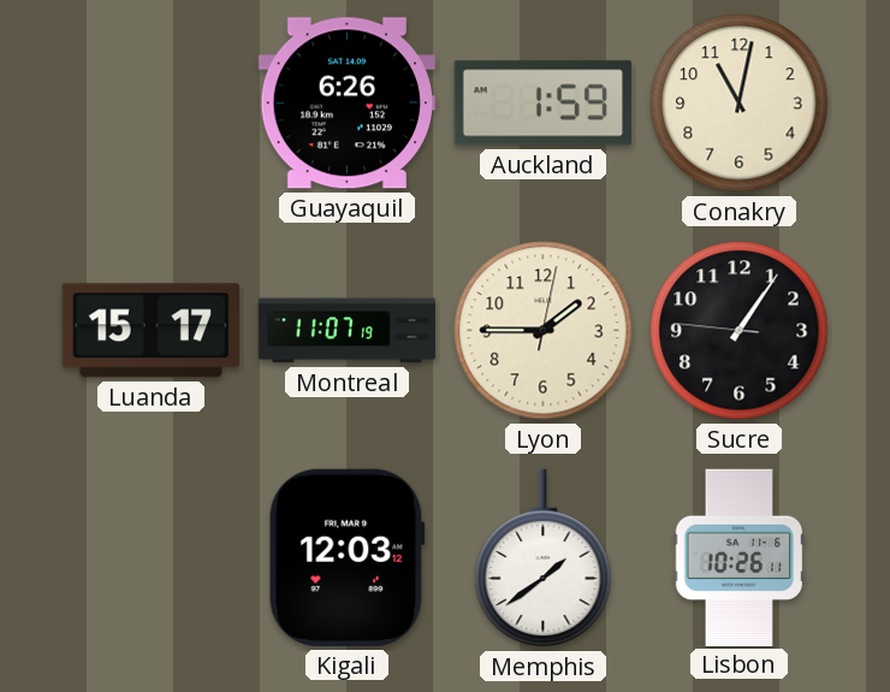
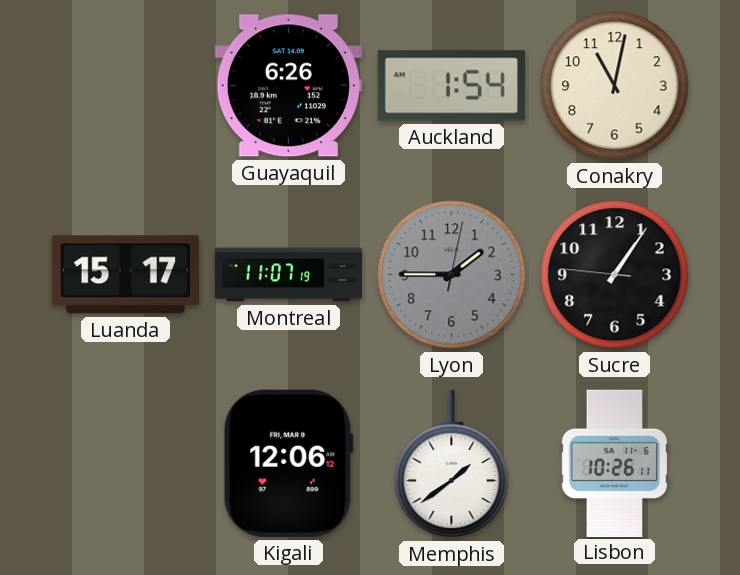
Auckland: 1:59 -> 1:54
Lyon dial: cream -> grey
Kigali: 12:03 -> 12:06
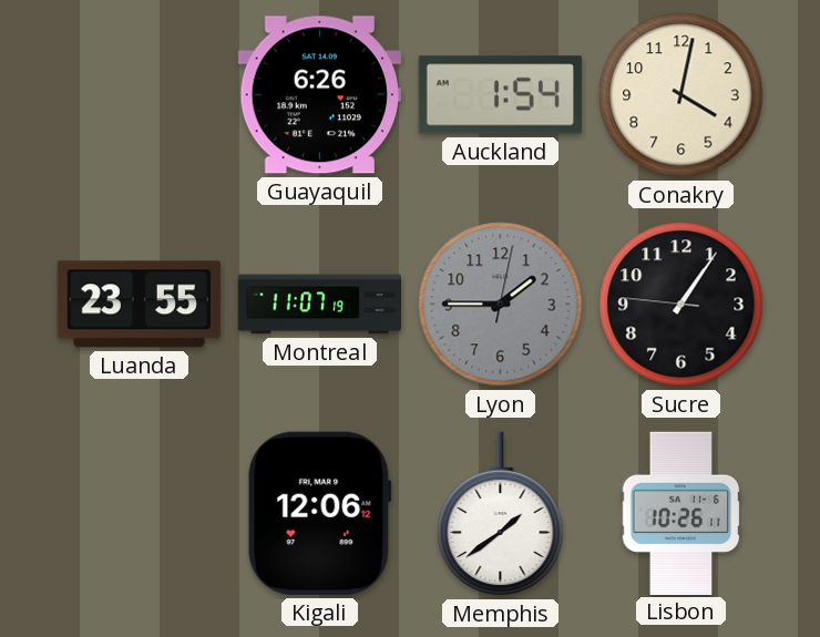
Conakry: 11:02 -> 4:02
Luanda: 15:17 -> 23:55
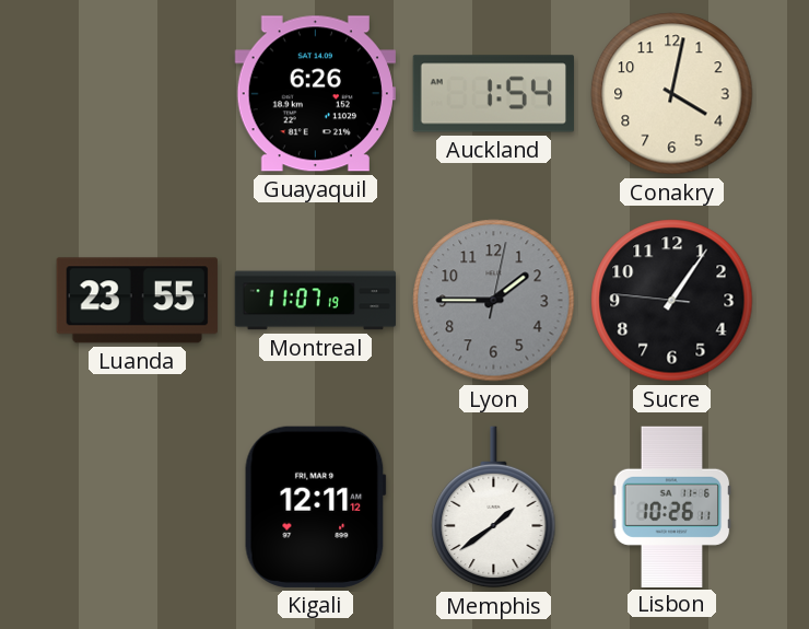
Kigali: 12:06 -> 12:11
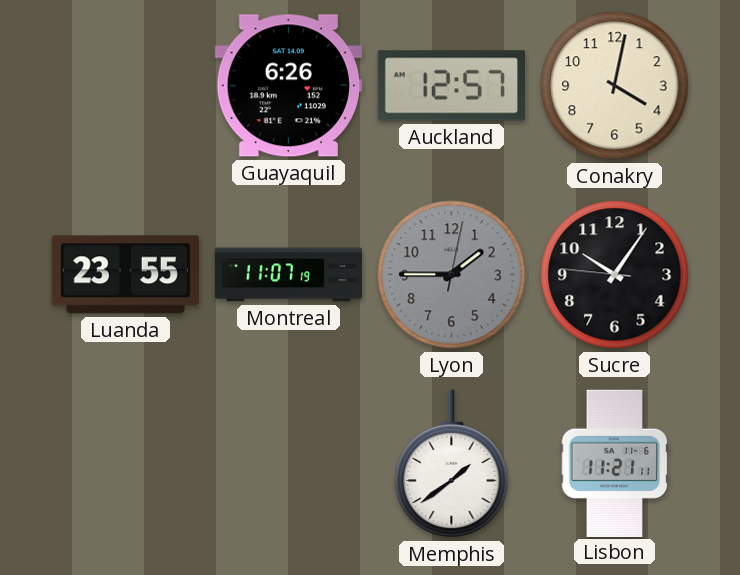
Auckland: 1:54 -> 12:57
Sucre: 1:05 -> 10:05
Kigali: 12:11 -> none
Lisbon: 10:26 -> 11:21
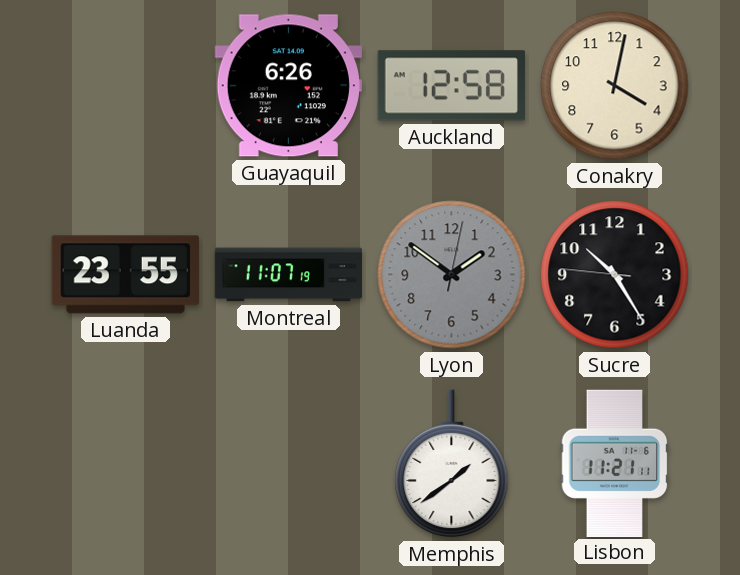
Auckland: 12:57 -> 12:58
Lyon: 1:45 -> 1:51
Sucre: 10:05 -> 10:24
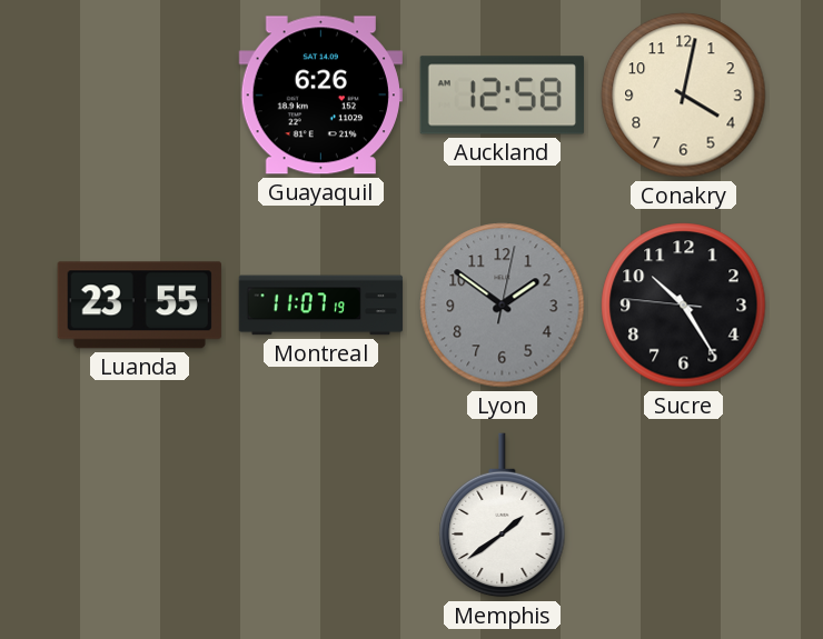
Lisbon: 11:21 -> none
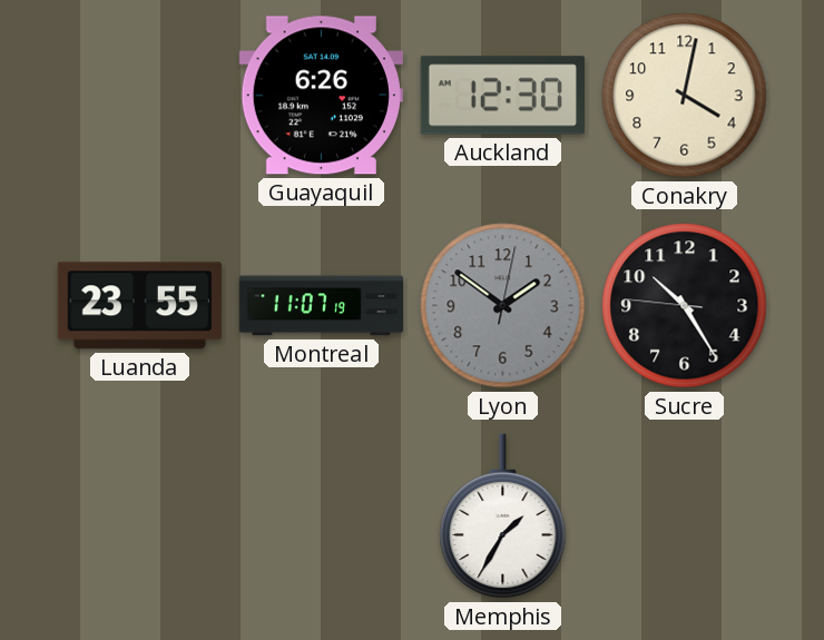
Auckland: 12:58 -> 12:30
Memphis: 1:39 -> 1:35
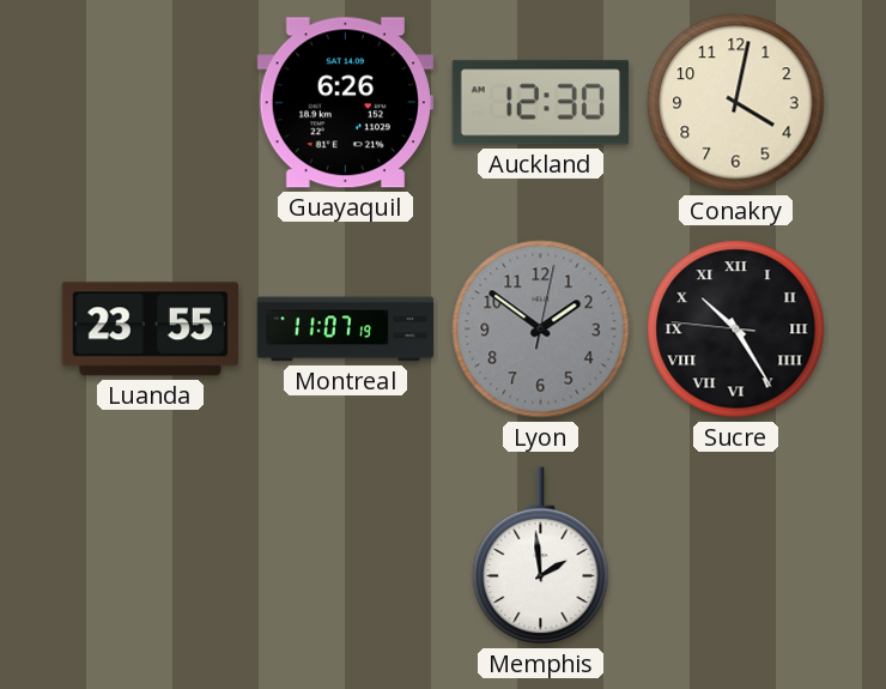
Sucre numerals: Arabic -> Roman
Memphis: 1:35 -> 1:59
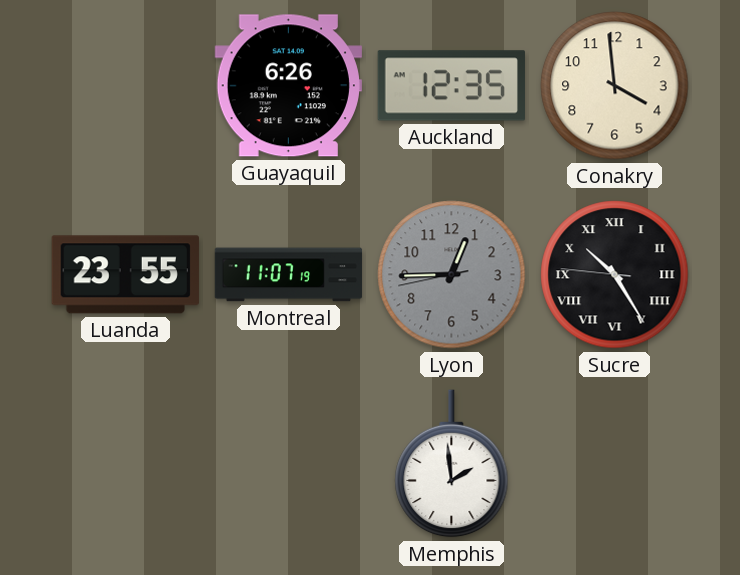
Auckland: 12:30 -> 12:35
Conakry: 4:02 -> 3:59
Lyon: 1:51 -> 12:44
